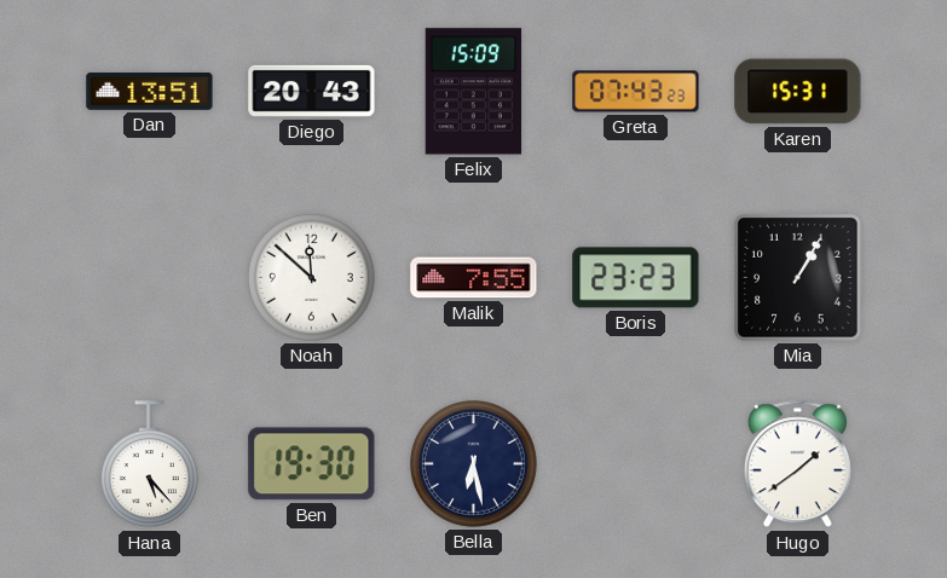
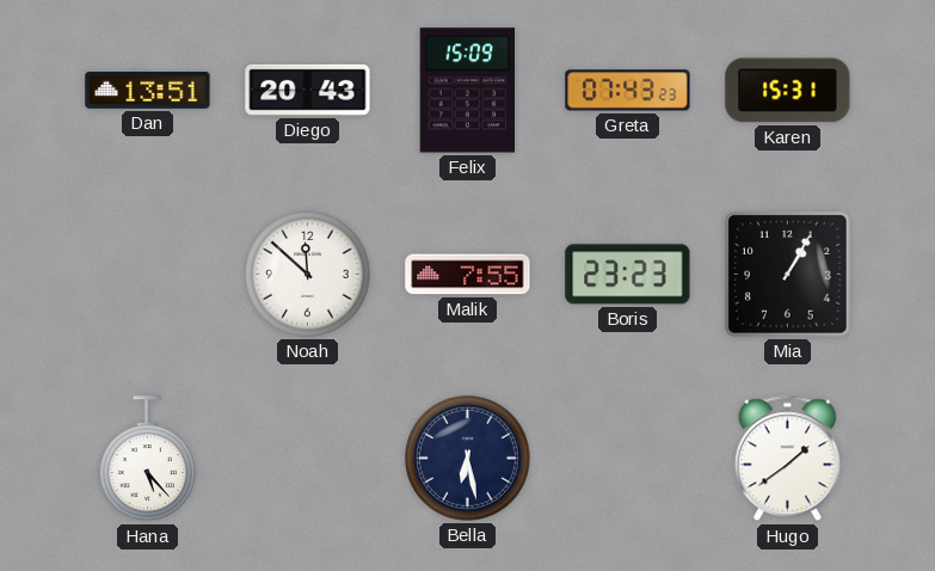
Ben: 19:30 -> none
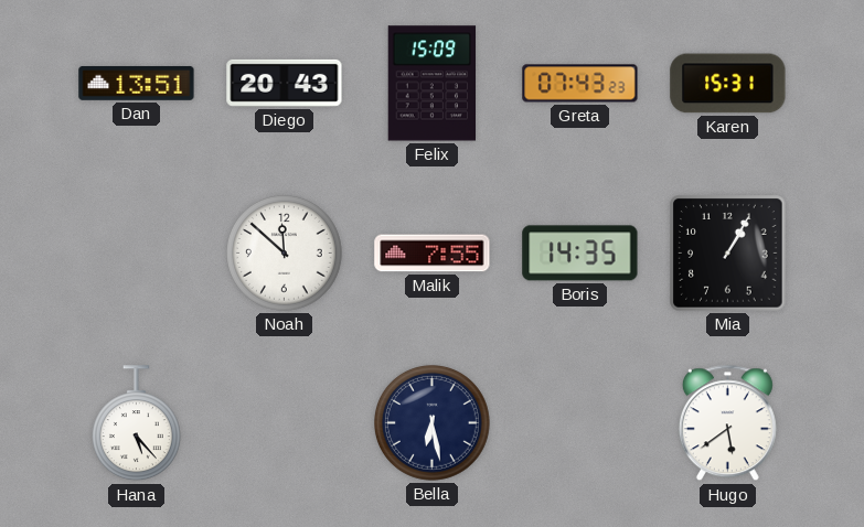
Boris: 23:23 -> 14:35
Hugo: 1:39 -> 5:39
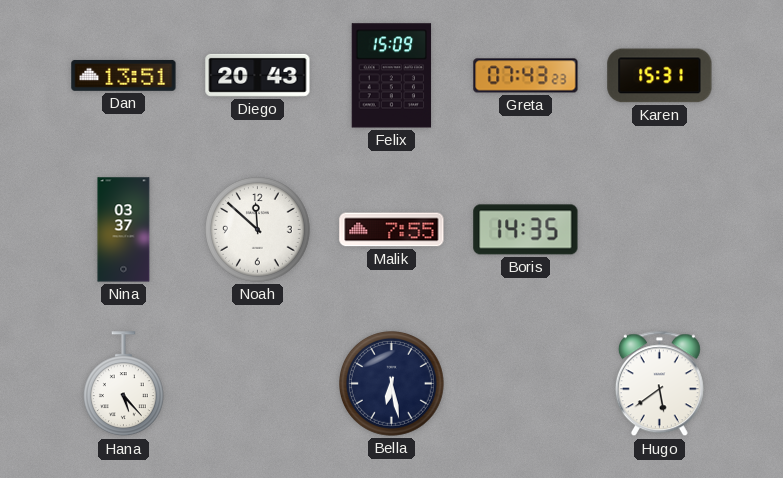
Nina: none -> 03:37
Mia: 1:05 -> none
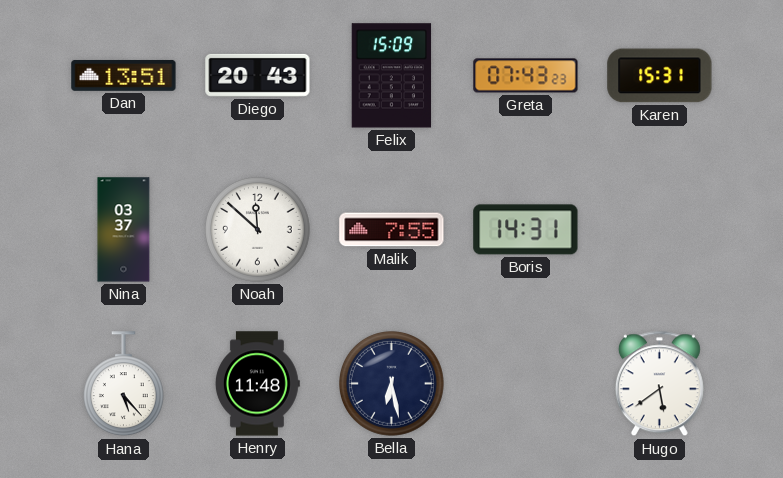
Boris: 14:35 -> 14:31
Henry: none -> 11:48
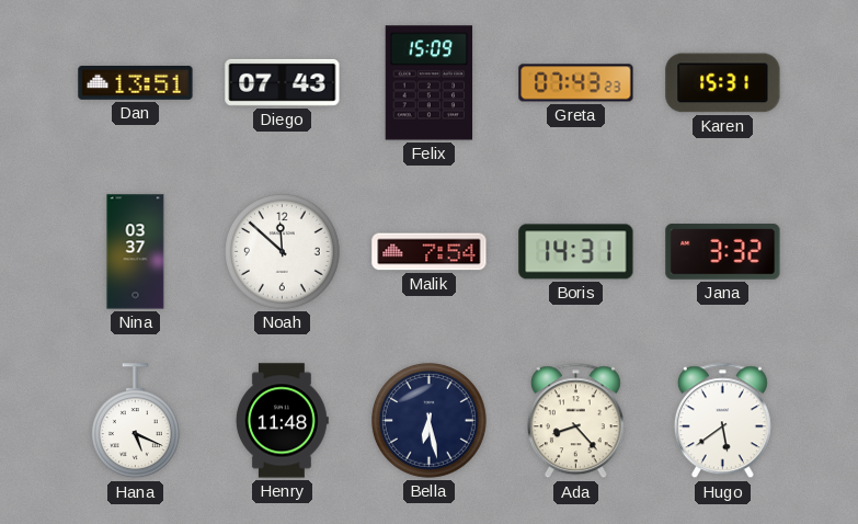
Diego: 20:43 -> 07:43
Malik: 7:55 -> 7:54
Jana: none -> 3:32
Hana: 5:23 -> 5:19
Ada: none -> 8:23
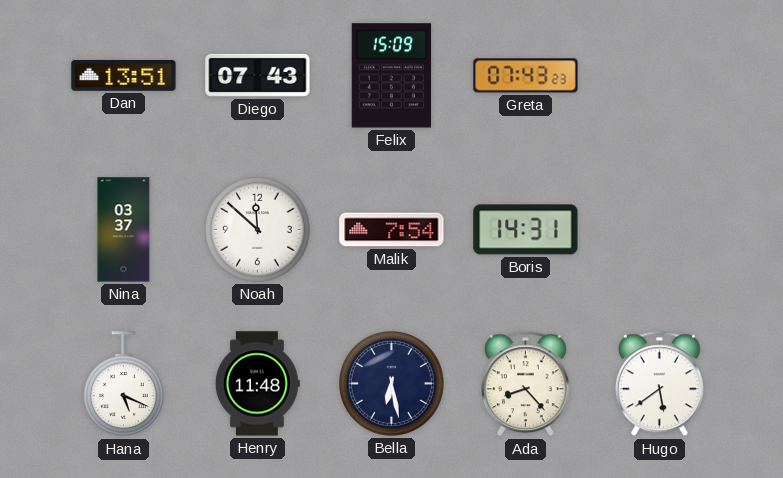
Karen: 15:31 -> none
Jana: 3:32 -> none
